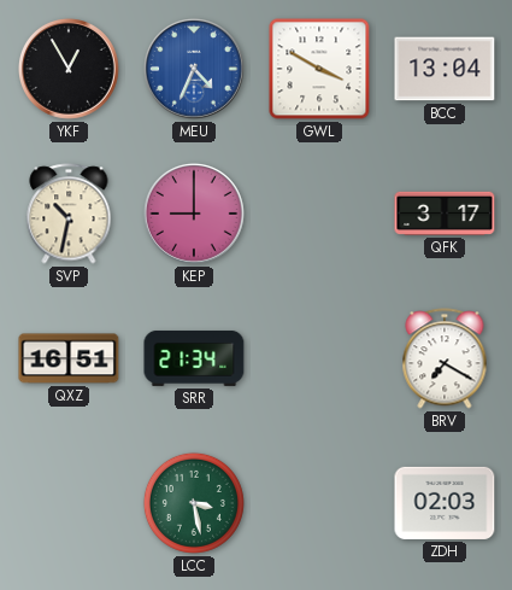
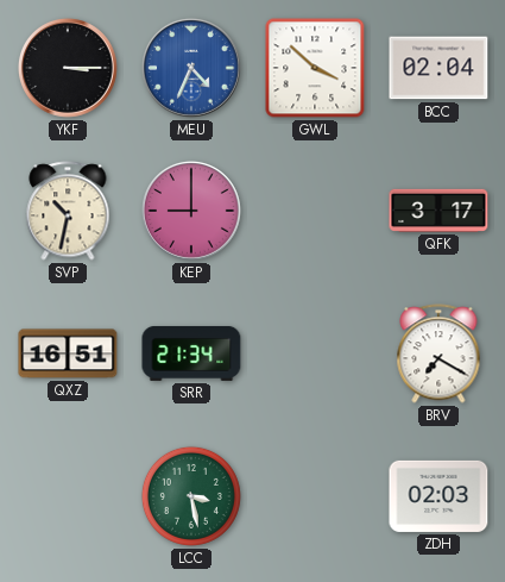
YKF: 12:55 -> 3:15
GWL: 3:50 -> 3:52
BCC: 13:04 -> 02:04
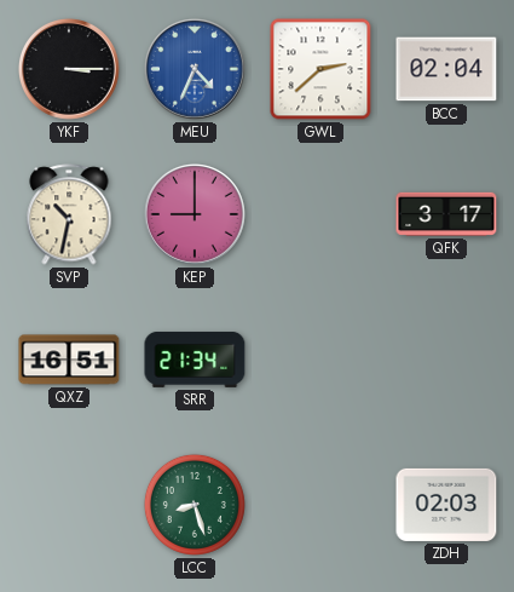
GWL: 3:52 -> 2:38
BRV: 7:20 -> none
LCC: 3:28 -> 8:27
